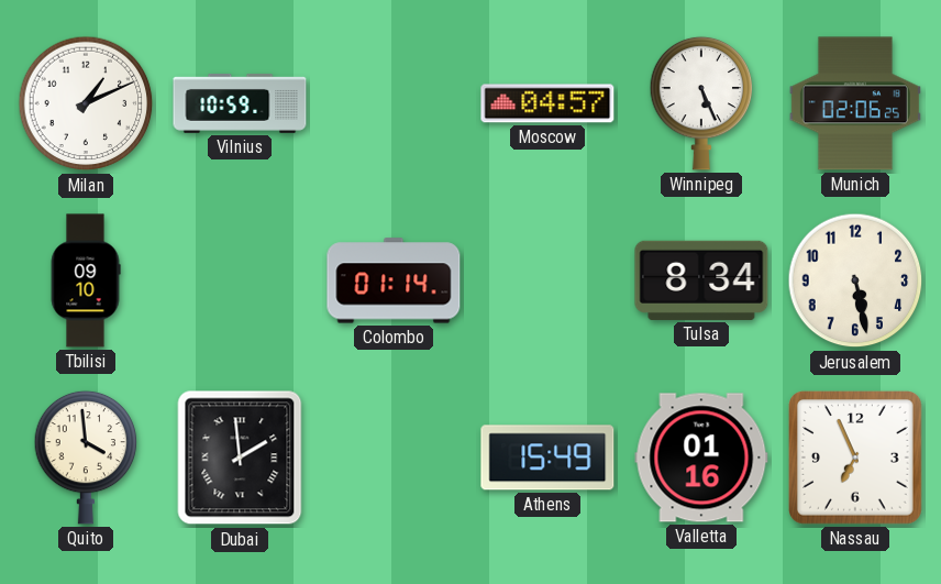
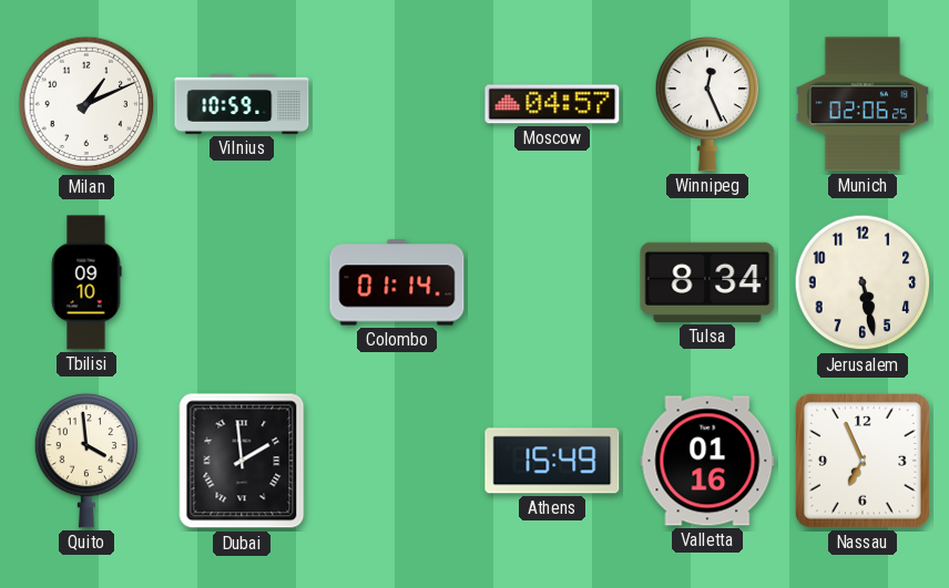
Winnipeg: 5:26 -> 12:26
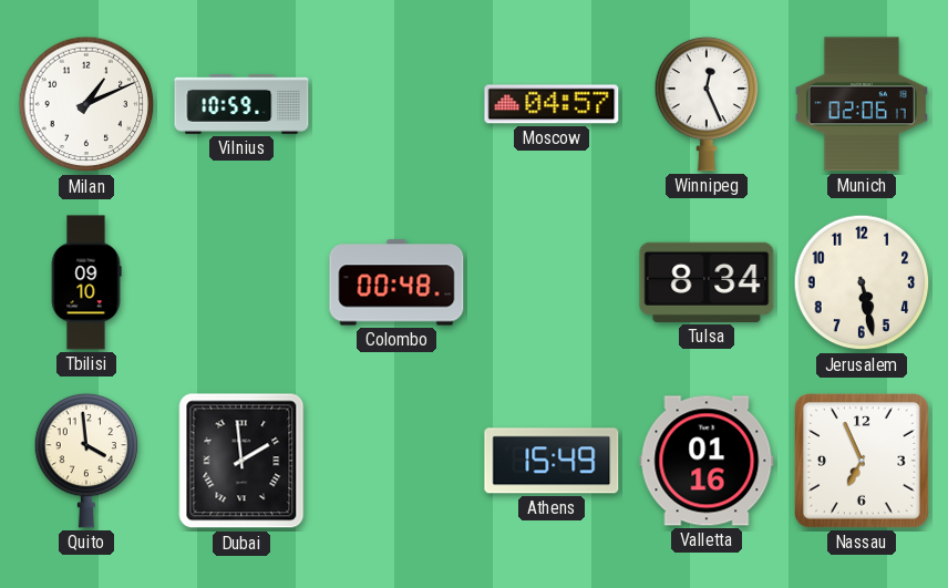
Munich: 02:06:25 -> 02:06:17
Colombo: 01:14 -> 00:48
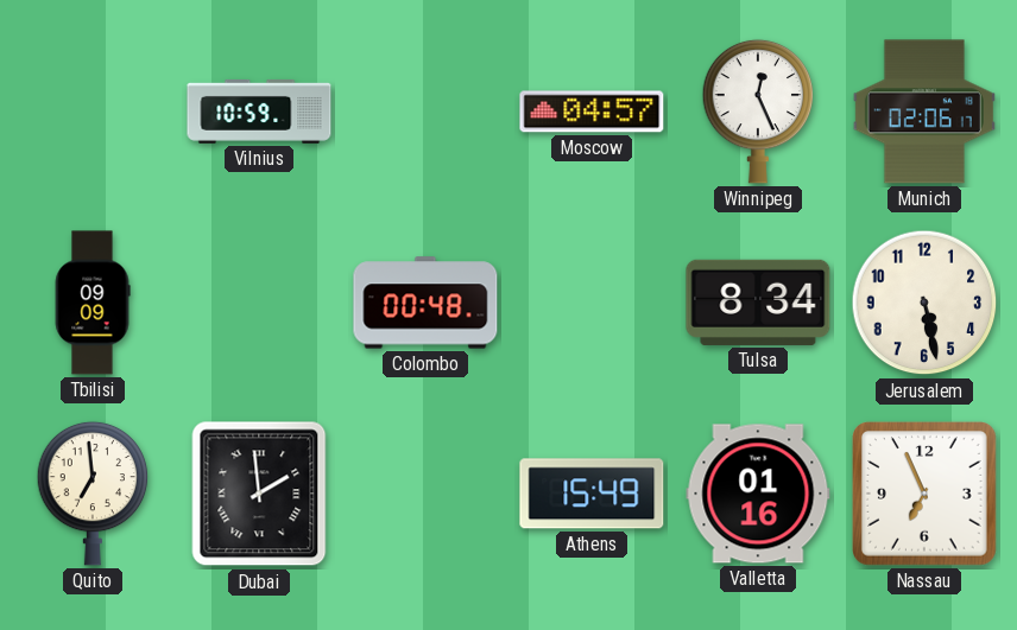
Milan: 1:11 -> none
Tbilisi: 09:10 -> 09:09
Quito: 3:59 -> 6:59
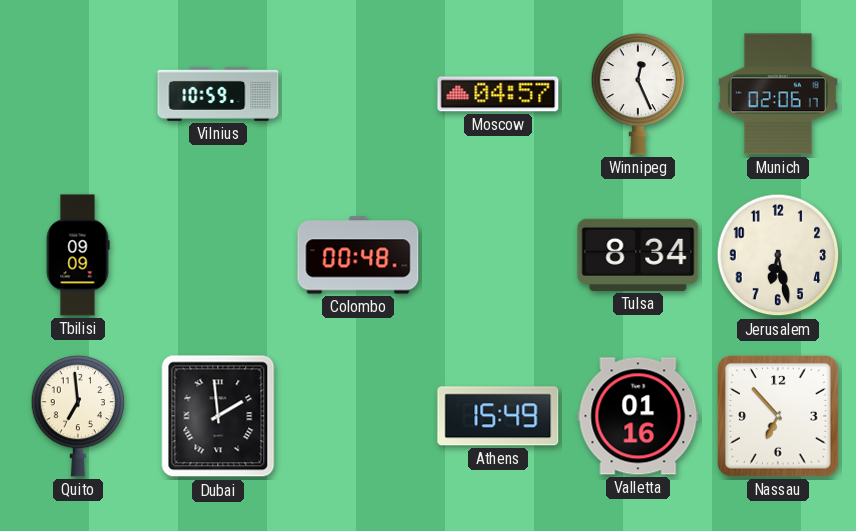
Jerusalem: 5:28 -> 6:28
Nassau: 6:56 -> 6:53
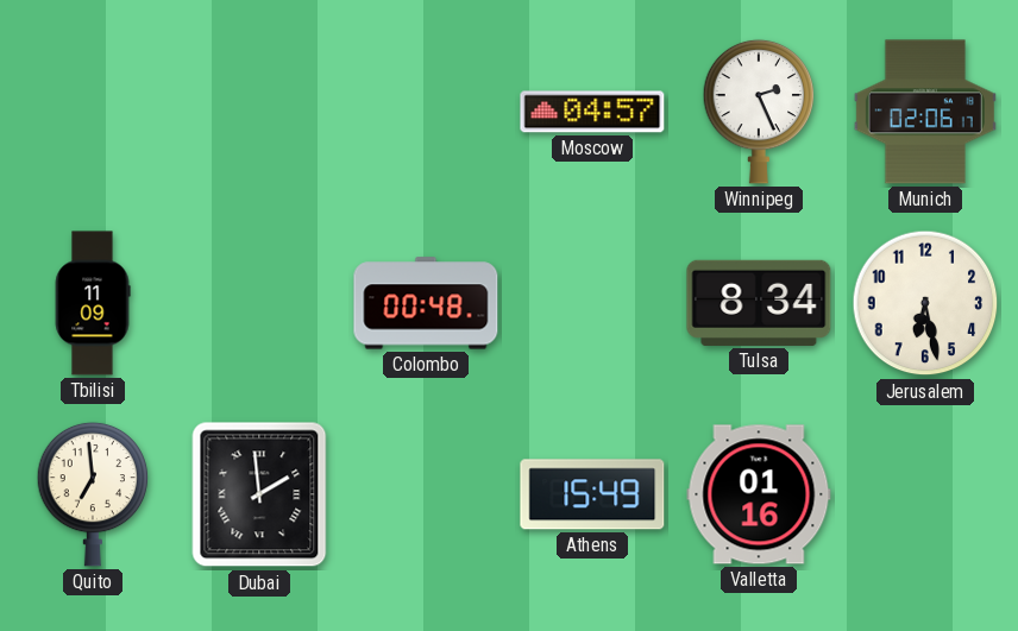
Vilnius: 10:59 -> none
Winnipeg: 12:26 -> 2:26
Tbilisi: 09:09 -> 11:09
Nassau: 6:53 -> none
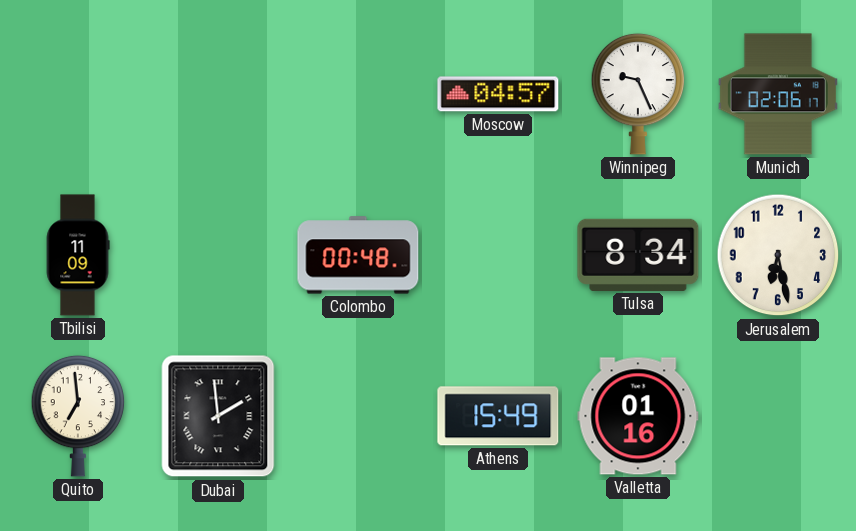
Winnipeg: 2:26 -> 9:26
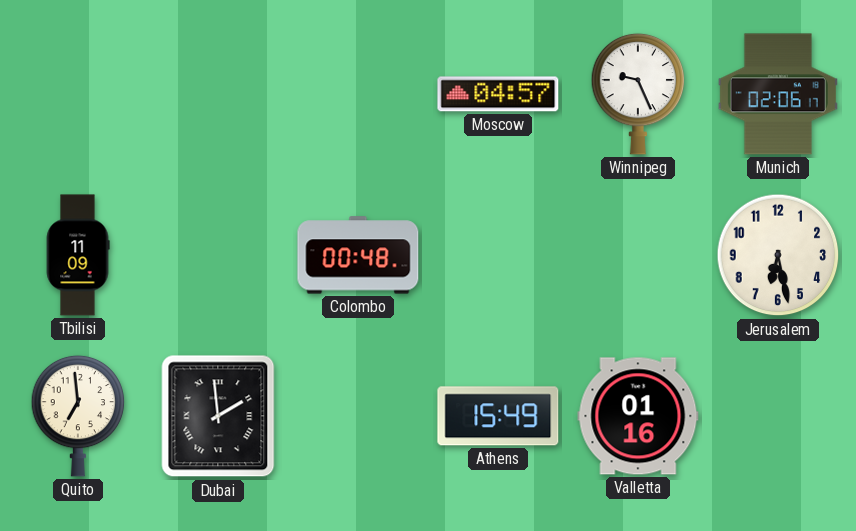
Tulsa: 8:34 -> none
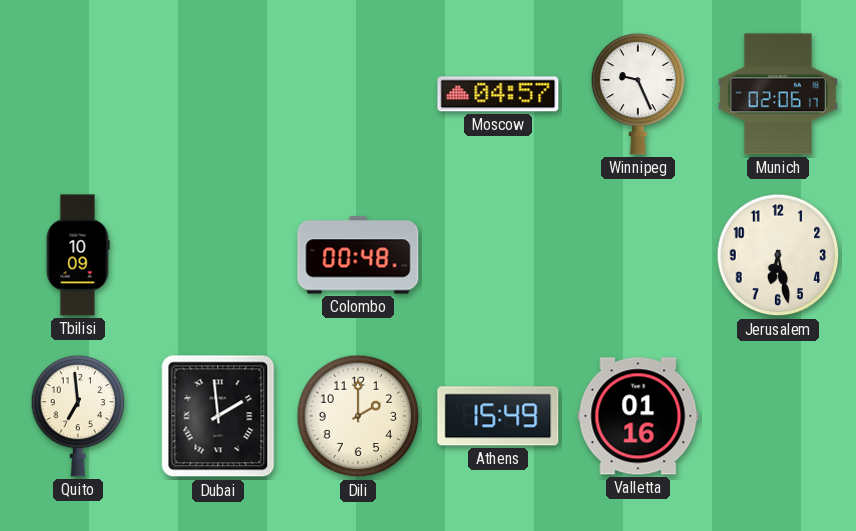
Tbilisi: 11:09 -> 10:09
Dili: none -> 2:00
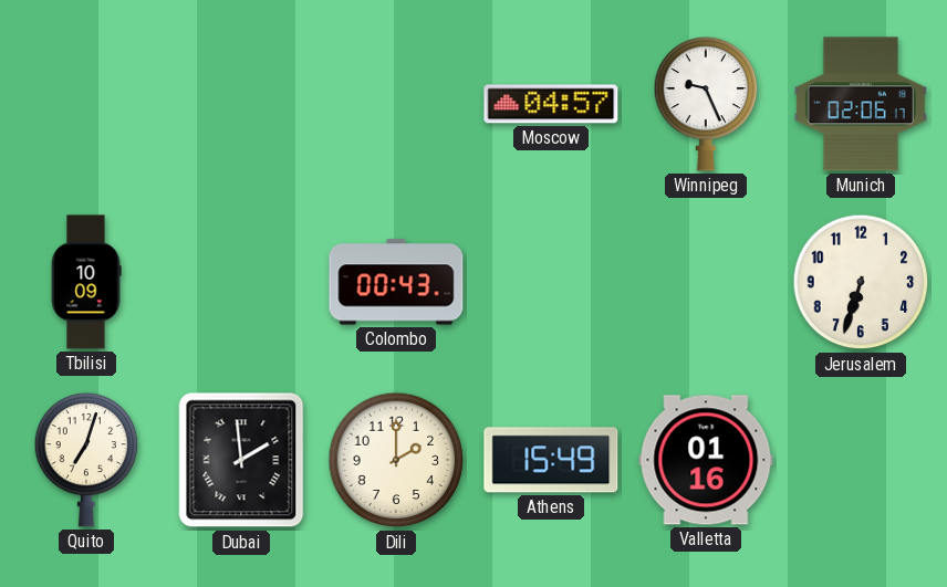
Colombo: 00:48 -> 00:43
Jerusalem: 6:28 -> 6:33
Quito: 6:59 -> 7:03
